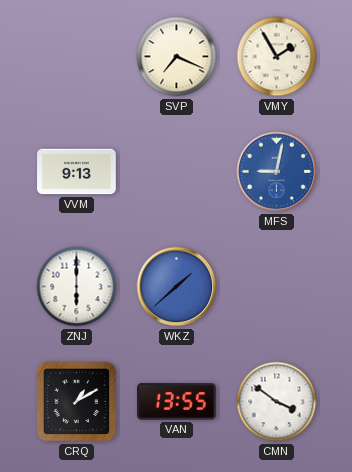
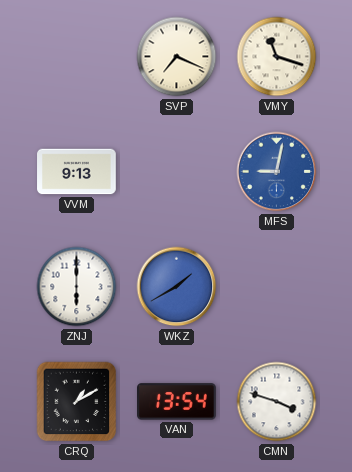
VMY: 1:55 -> 11:18
WKZ: 1:38 -> 1:40
VAN: 13:55 -> 13:54
CMN: 3:51 -> 3:48
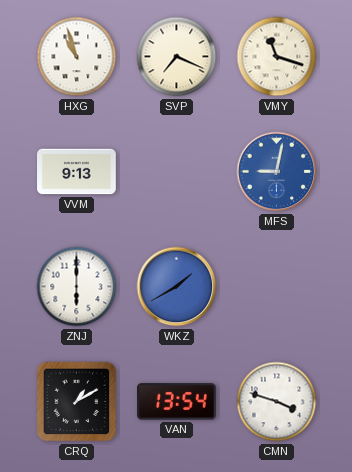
HXG: none -> 10:57
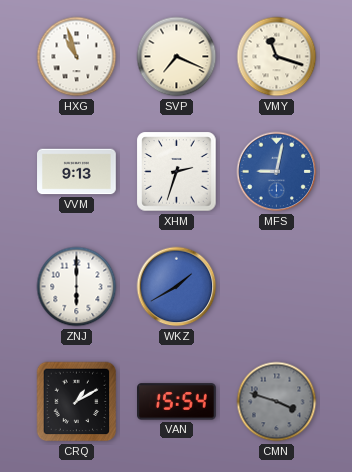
XHM: none -> 2:33
VAN: 13:54 -> 15:54
CMN dial: white -> grey
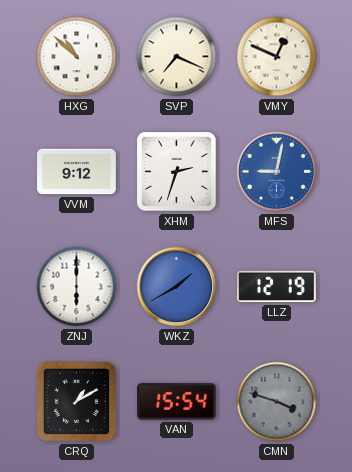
HXG: 10:57 -> 10:52
VMY: 11:18 -> 12:49
VVM: 9:13 -> 9:12
LLZ: none -> 12:19
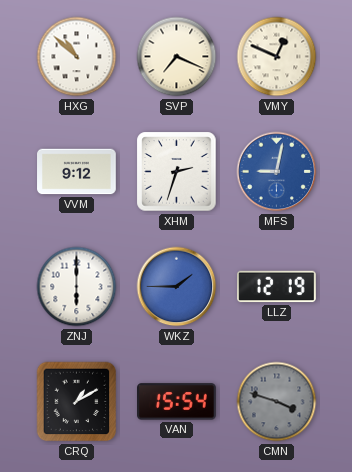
WKZ: 1:40 -> 1:45
